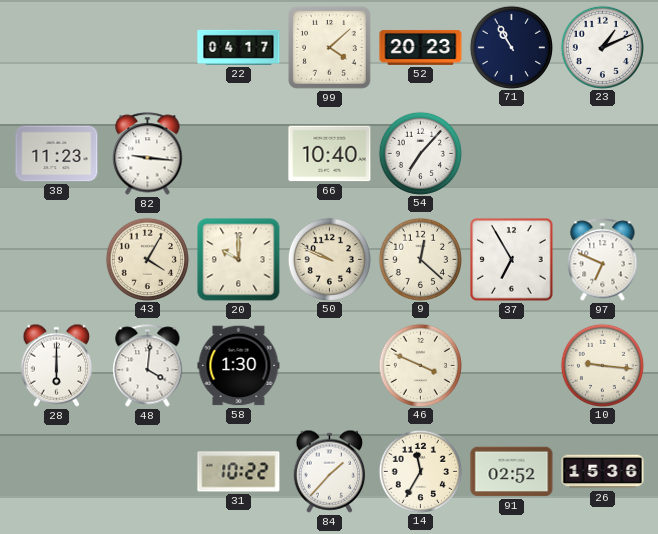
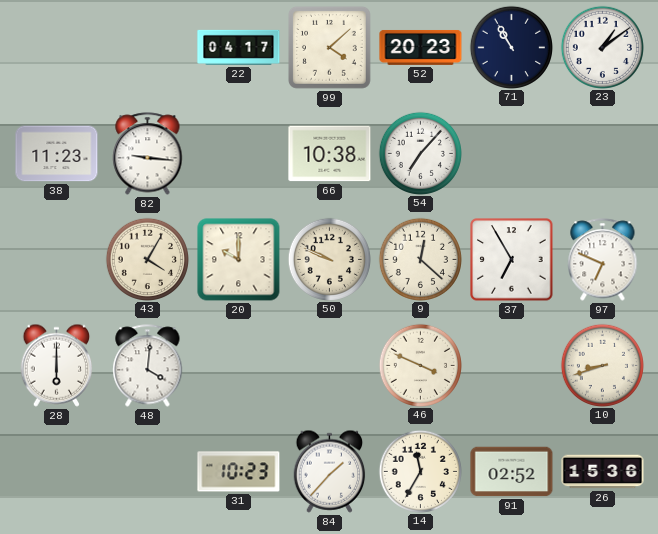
23: 1:11 -> 1:09
66: 10:40 -> 10:38
58: 1:30 -> none
10: 9:16 -> 8:42
31: 10:22 -> 10:23
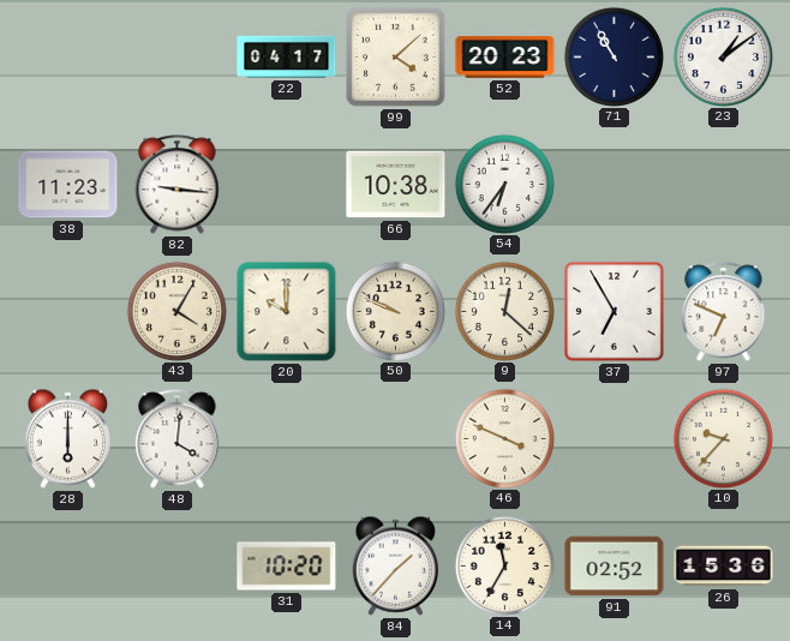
54: 7:07 -> 6:36
10: 8:42 -> 9:37
31: 10:23 -> 10:20
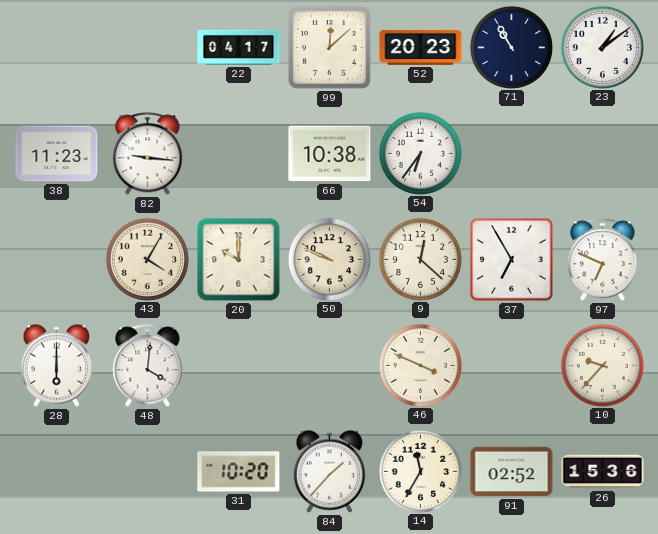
99: 4:08 -> 12:08
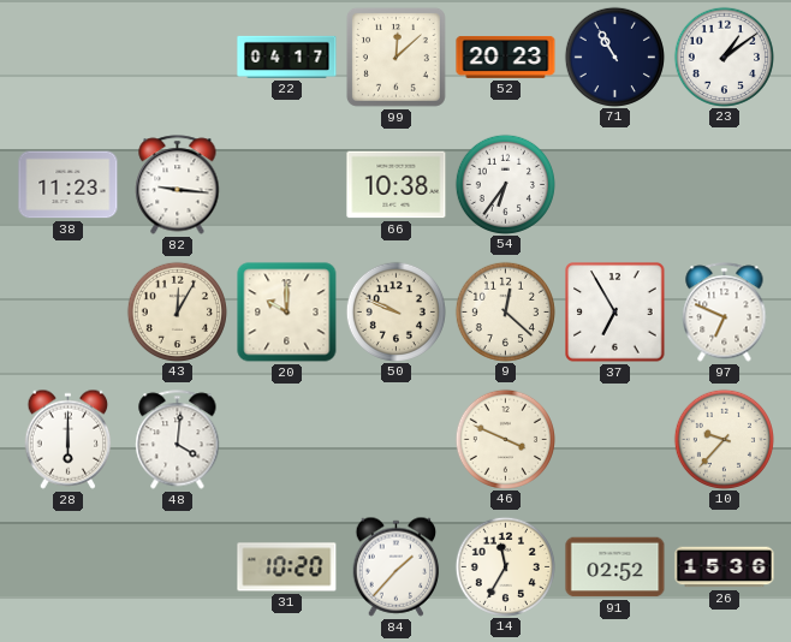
43: 4:05 -> 12:05
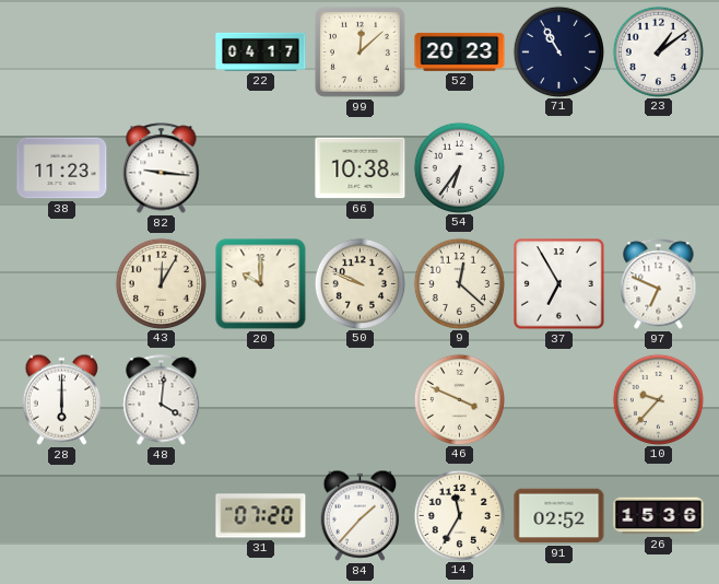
31: 10:20 -> 07:20
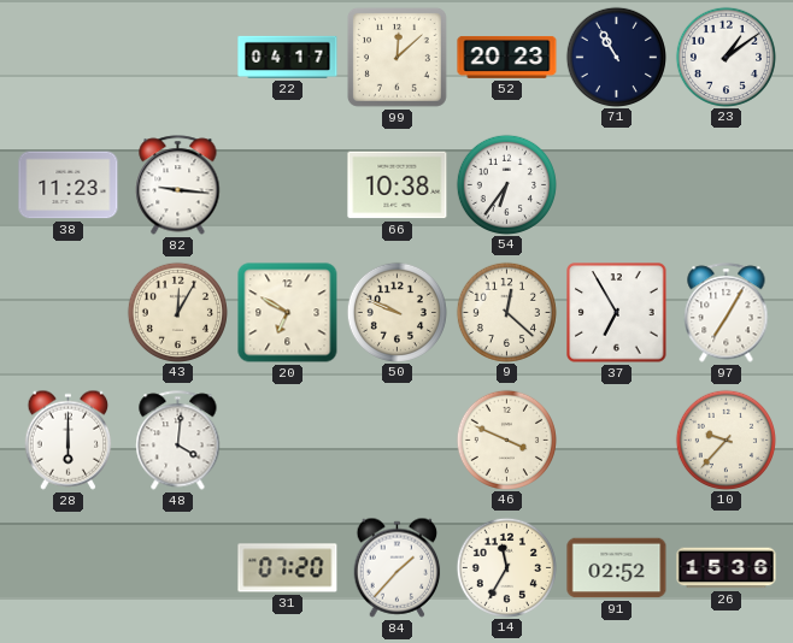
20: 10:00 -> 6:50
97: 6:49 -> 7:05
